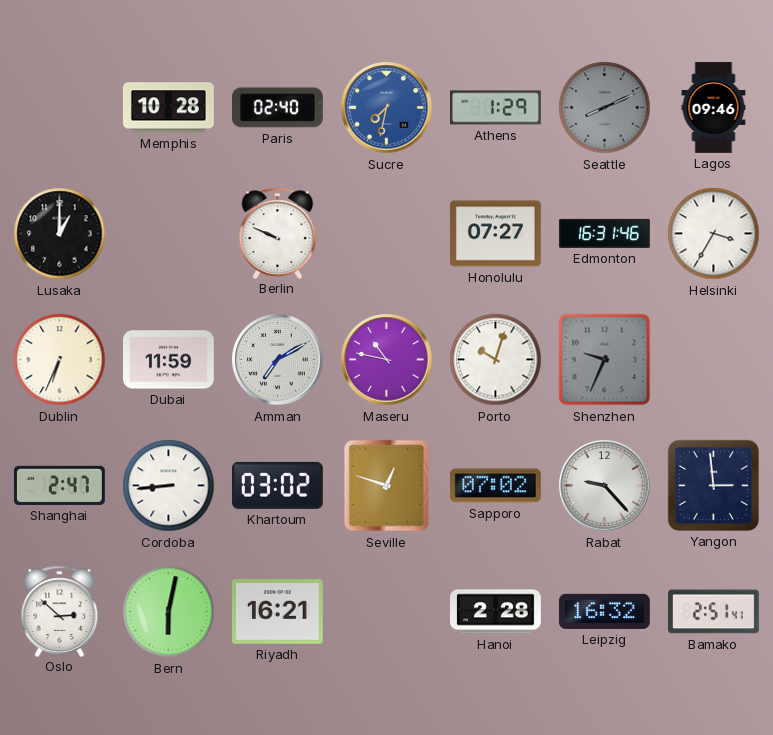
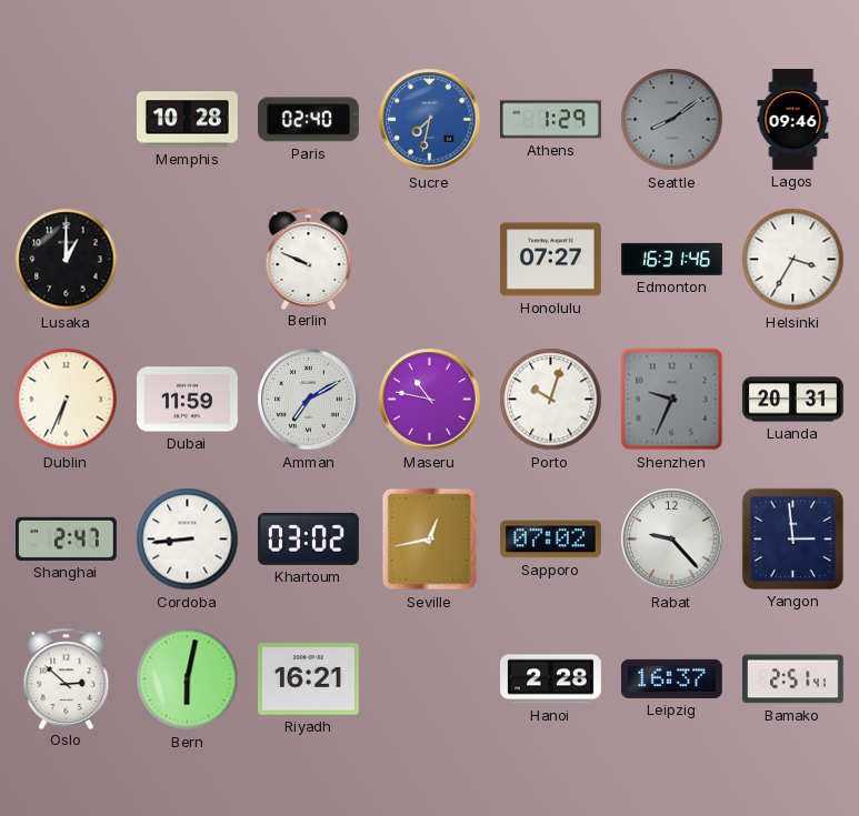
Seattle: 8:11 -> 8:09
Luanda: none -> 20:31
Seville: 12:48 -> 12:43
Leipzig: 16:32 -> 16:37
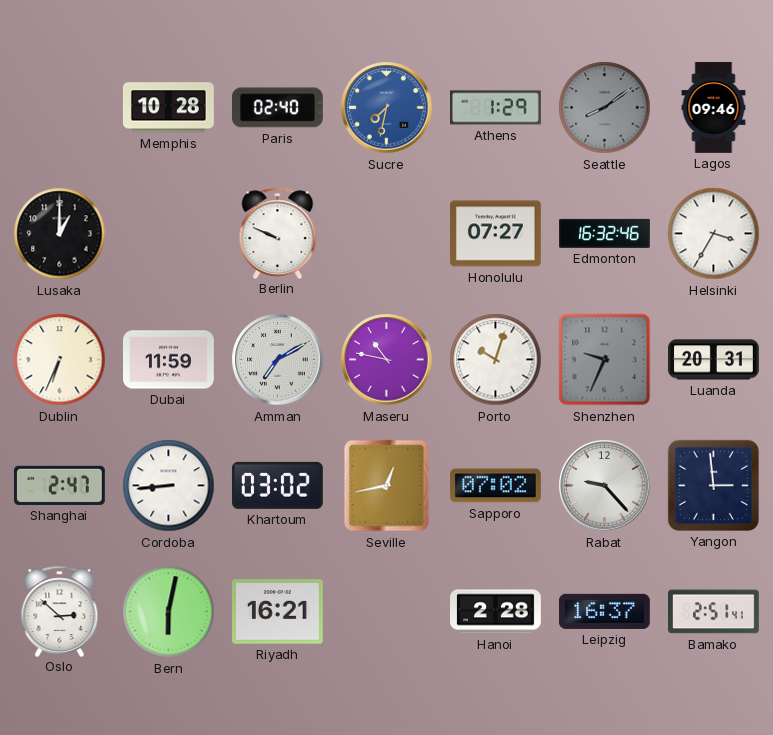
Edmonton: 16:31 -> 16:32
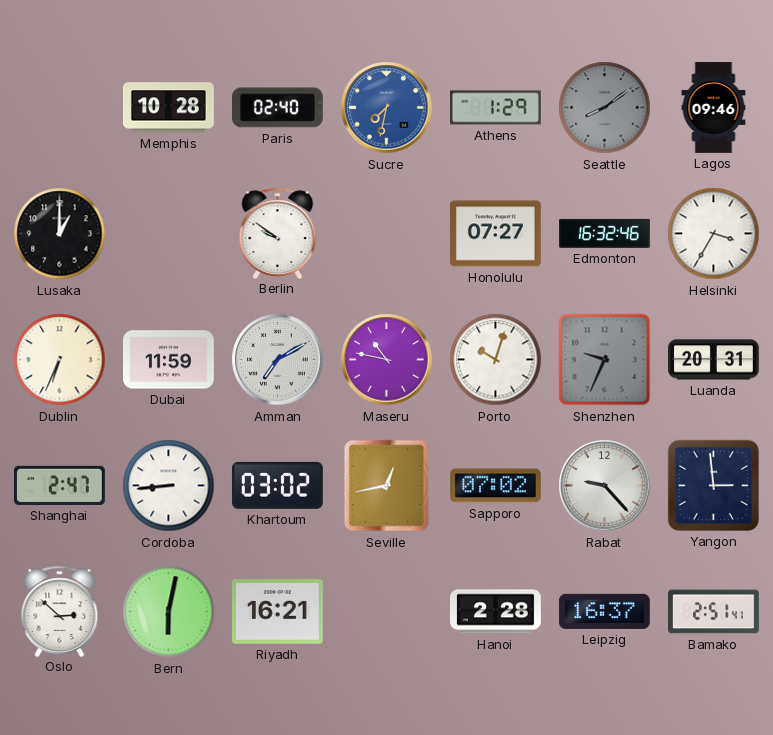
Berlin: 9:49 -> 9:51
